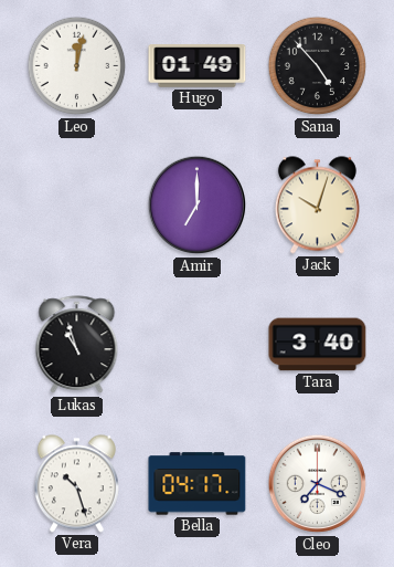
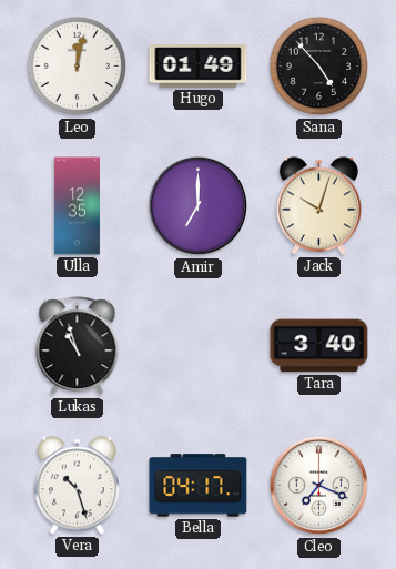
Ulla: none -> 12:35
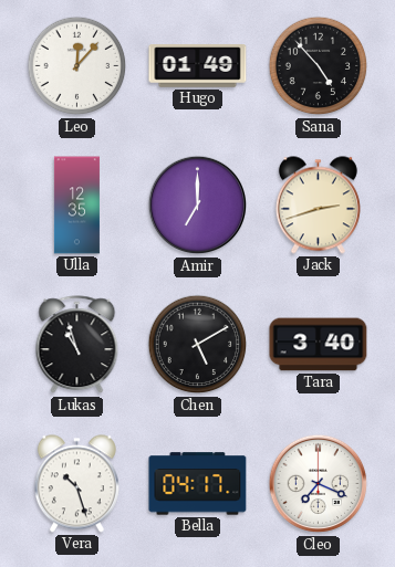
Leo: 12:02 -> 12:07
Jack: 10:03 -> 2:42
Chen: none -> 5:10
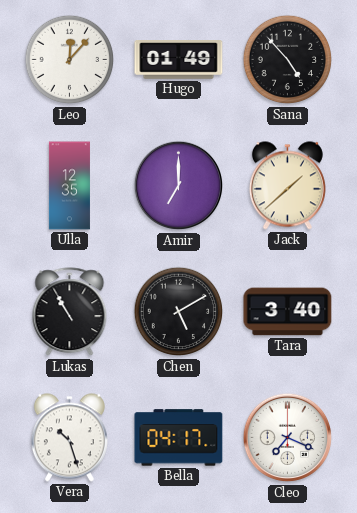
Jack: 2:42 -> 1:38
Lukas: 10:57 -> 10:55
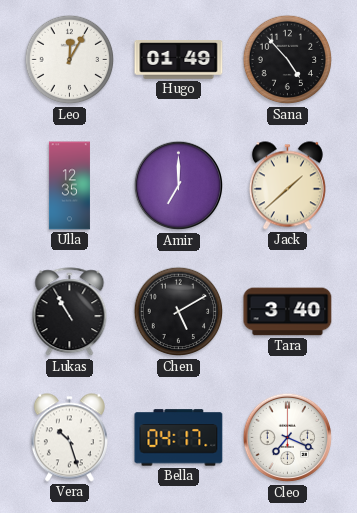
Leo: 12:07 -> 12:05
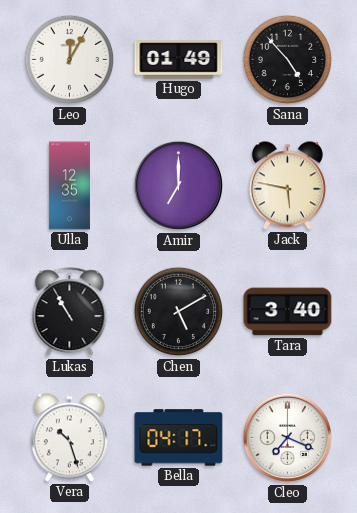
Jack: 1:38 -> 5:47
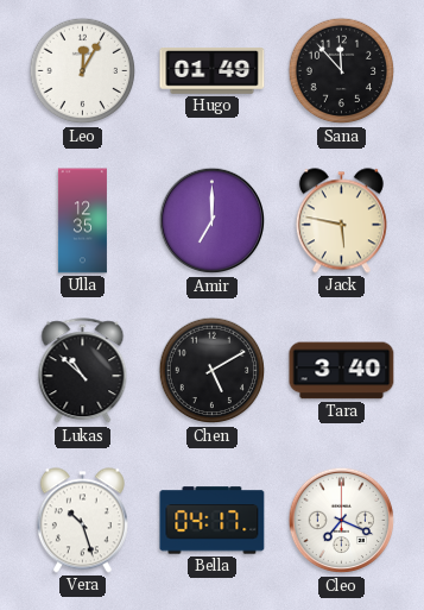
Sana: 4:53 -> 11:53
Lukas: 10:55 -> 10:52
